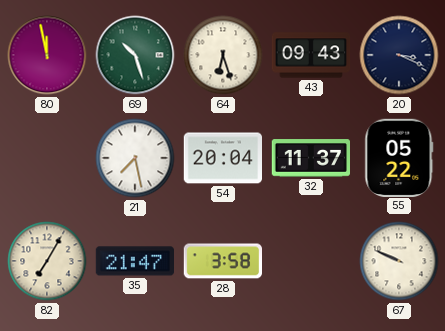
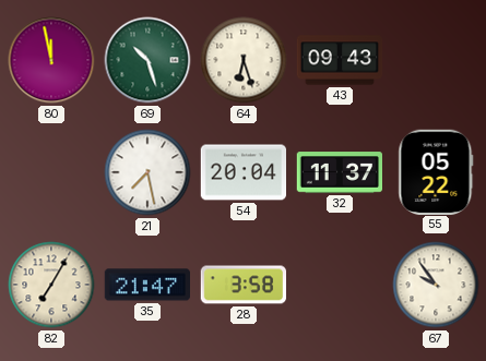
20: 3:19 -> none
67: 9:49 -> 9:54
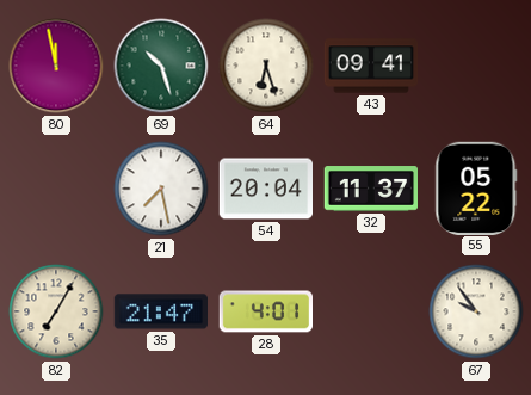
43: 09:43 -> 09:41
28: 3:58 -> 4:01
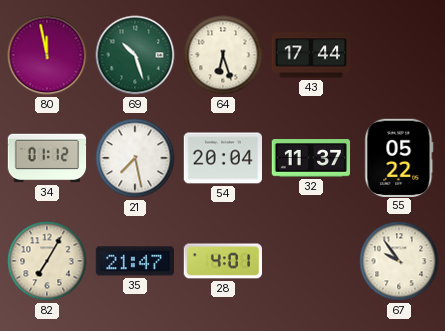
43: 09:41 -> 17:44
34: none -> 01:12
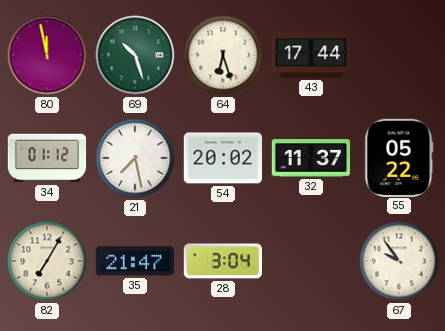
54: 20:04 -> 20:02
28: 4:01 -> 3:04
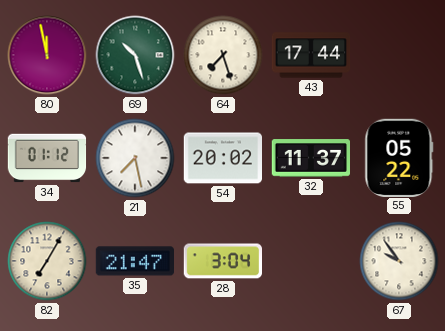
64: 6:27 -> 7:27
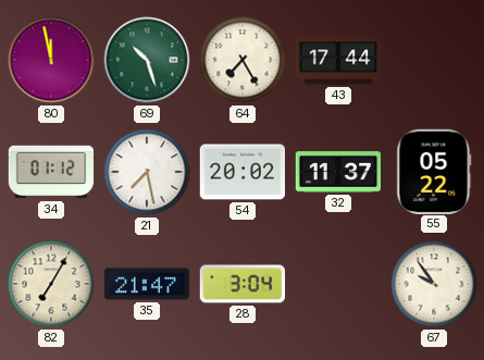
64: 7:27 -> 7:25
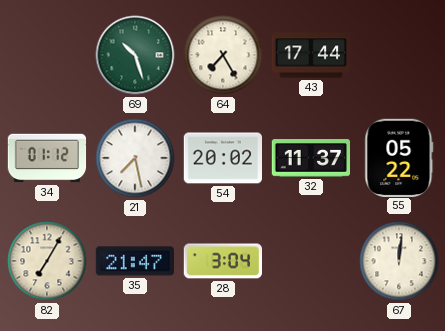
80: 11:58 -> none
67: 9:54 -> 12:01
